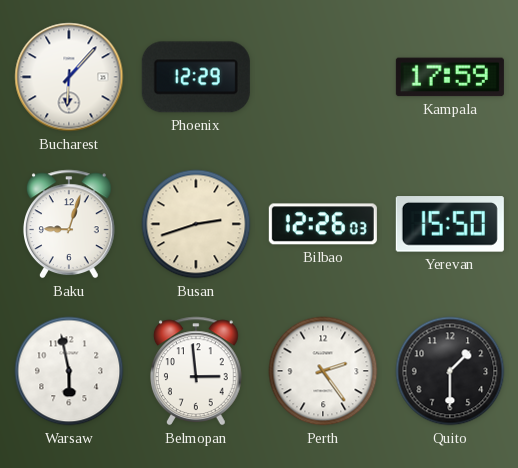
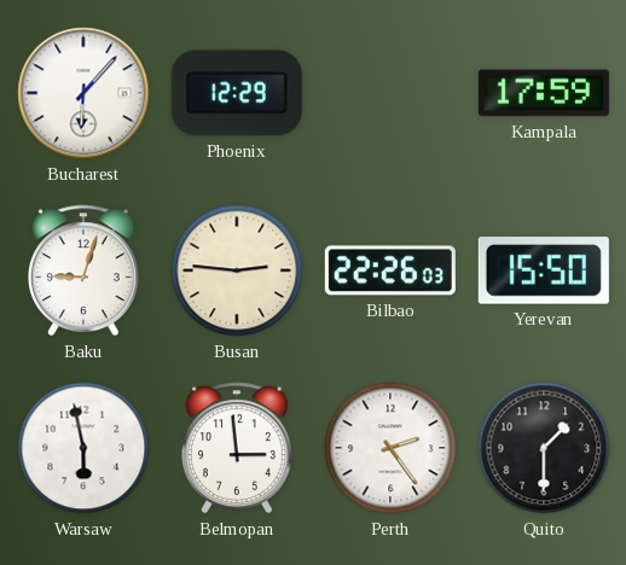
Busan: 2:42 -> 2:46
Bilbao: 12:26 -> 22:26
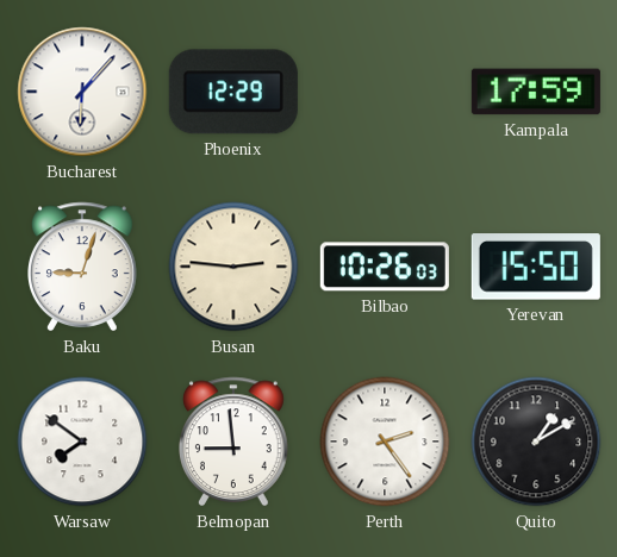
Bilbao: 22:26 -> 10:26
Warsaw: 5:58 -> 7:51
Belmopan: 2:59 -> 8:59
Quito: 1:30 -> 1:10
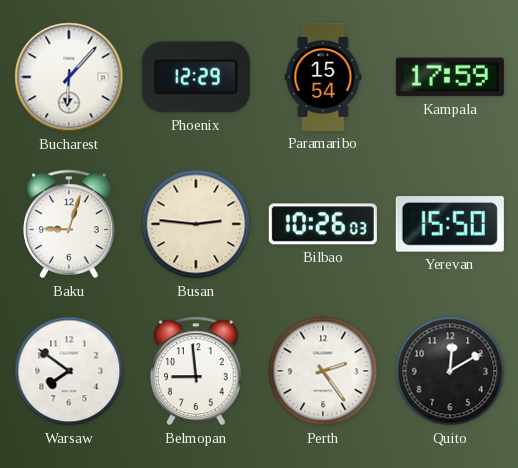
Paramaribo: none -> 15:54
Quito: 1:10 -> 12:10
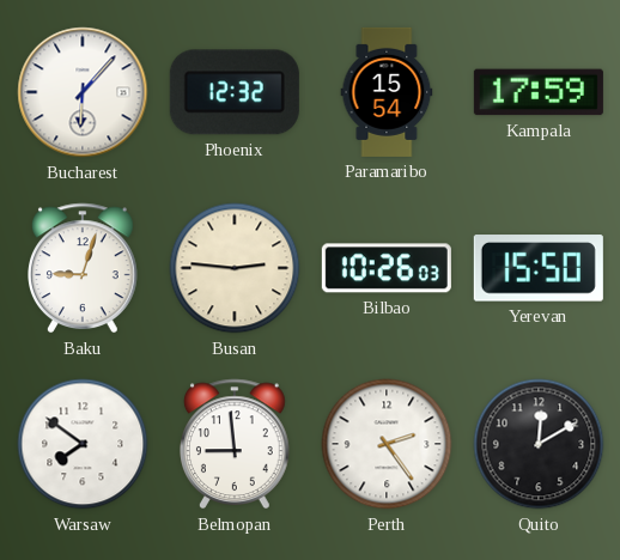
Phoenix: 12:29 -> 12:32
